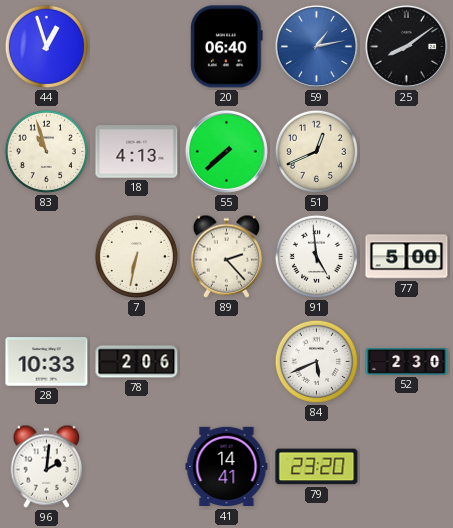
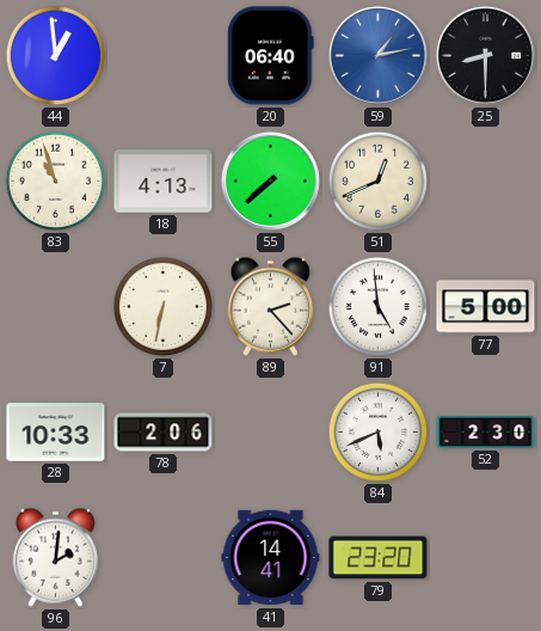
44: 12:57 -> 12:59
25: 8:09 -> 8:30
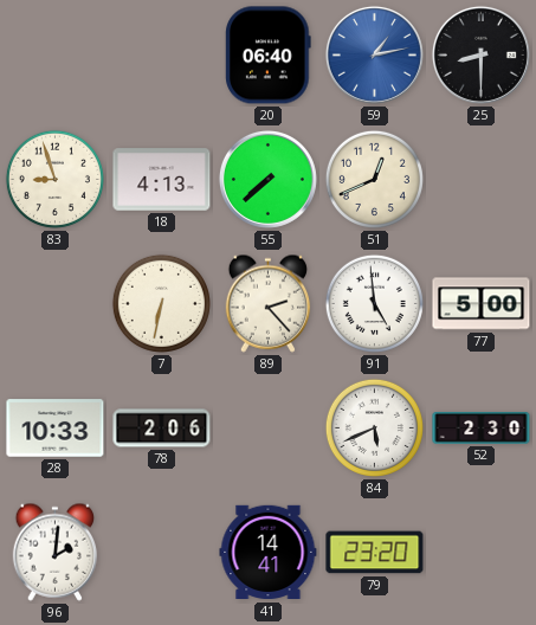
44: 12:59 -> none
83: 10:57 -> 8:57
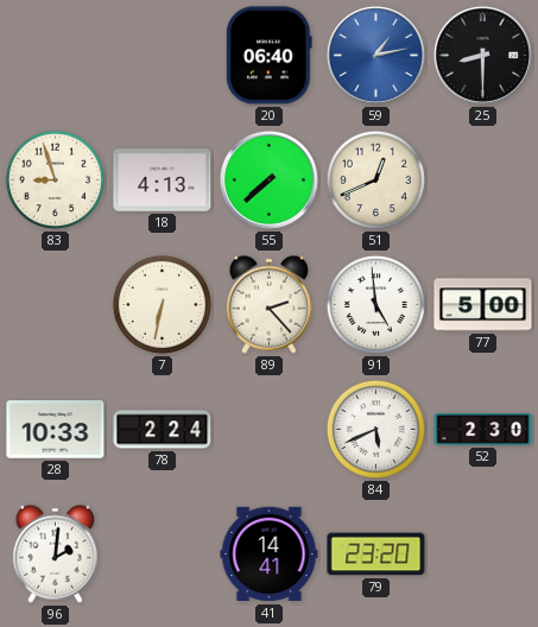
78: 2:06 -> 2:24
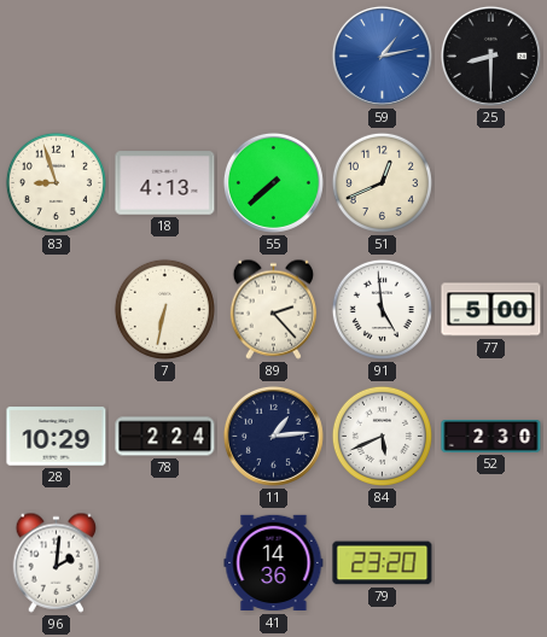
20: 06:40 -> none
28: 10:33 -> 10:29
11: none -> 1:14
41: 14:41 -> 14:36
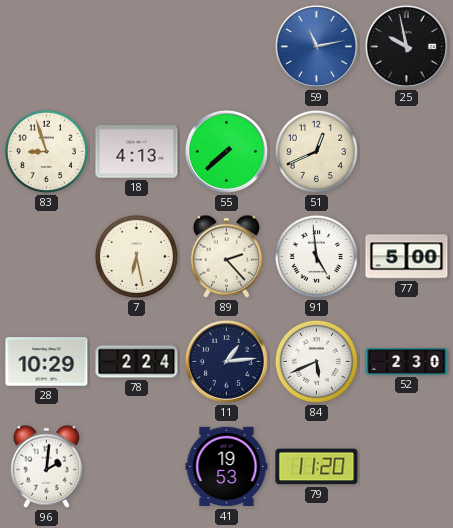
59: 1:13 -> 11:13
25: 8:30 -> 9:58
7: 6:32 -> 6:28
41: 14:36 -> 19:53
79: 23:20 -> 11:20
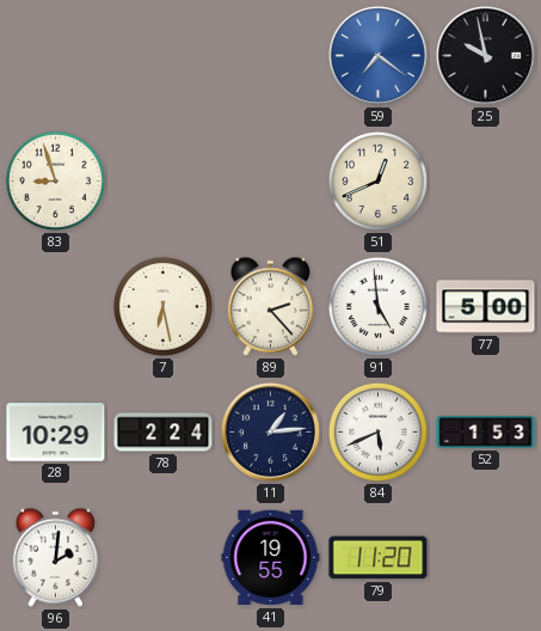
59: 11:13 -> 7:21
18: 4:13 -> none
55: 7:38 -> none
52: 2:30 -> 1:53
41: 19:53 -> 19:55
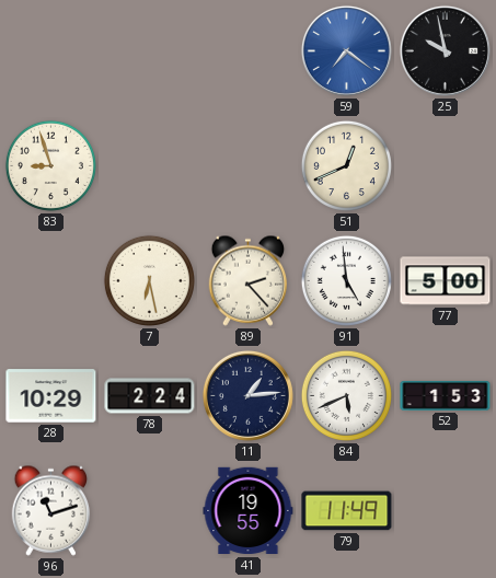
96: 2:01 -> 11:12
79: 11:20 -> 11:49
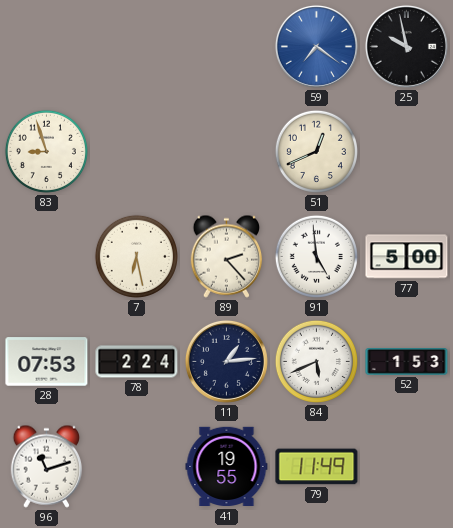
28: 10:29 -> 07:53
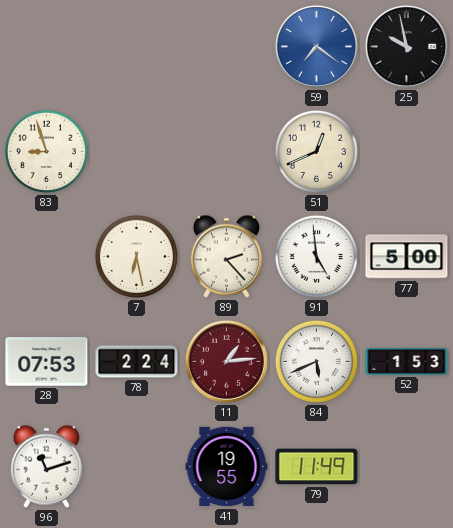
11 dial: navy -> burgundy
